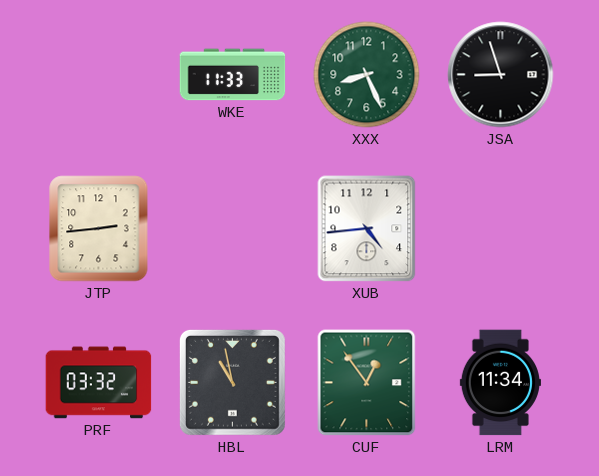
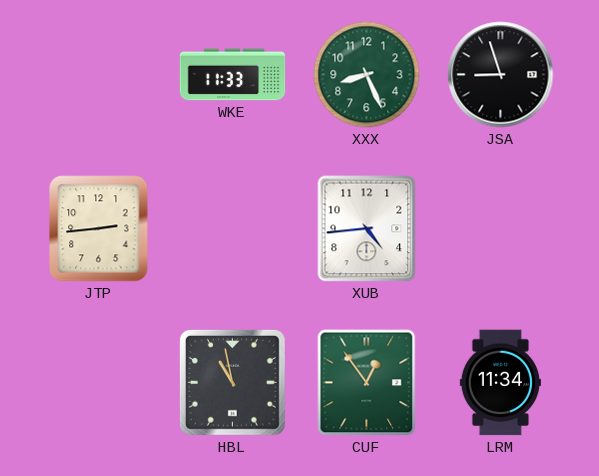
PRF: 03:32 -> none
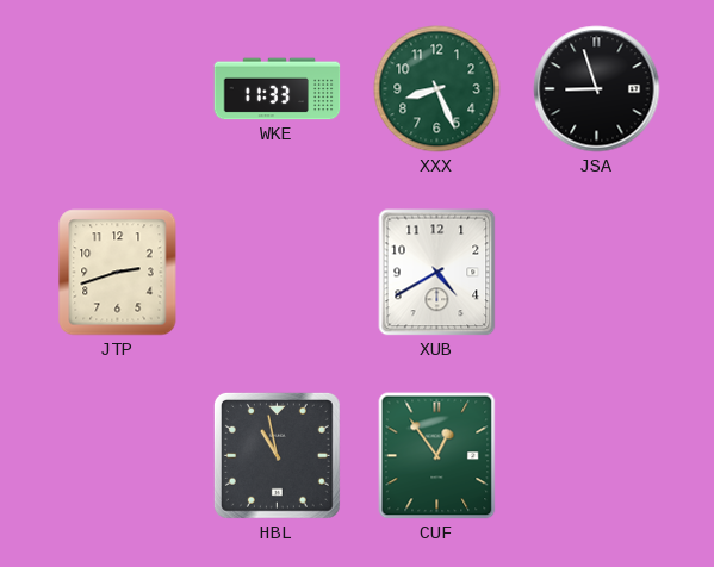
JTP: 2:44 -> 2:42
XUB: 4:44 -> 4:40
LRM: 11:34 -> none
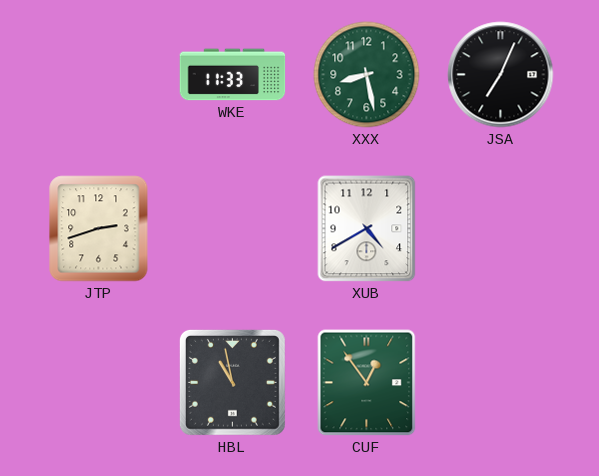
XXX: 8:26 -> 8:28
JSA: 8:57 -> 7:04
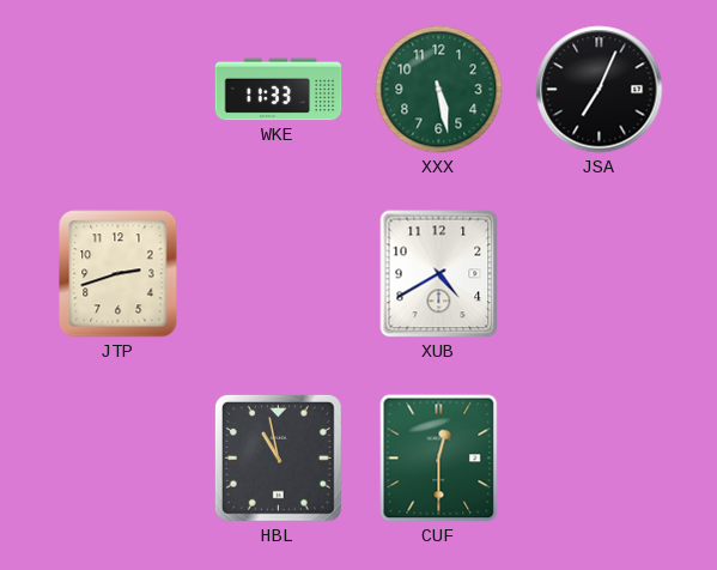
XXX: 8:28 -> 5:28
CUF: 12:54 -> 12:30
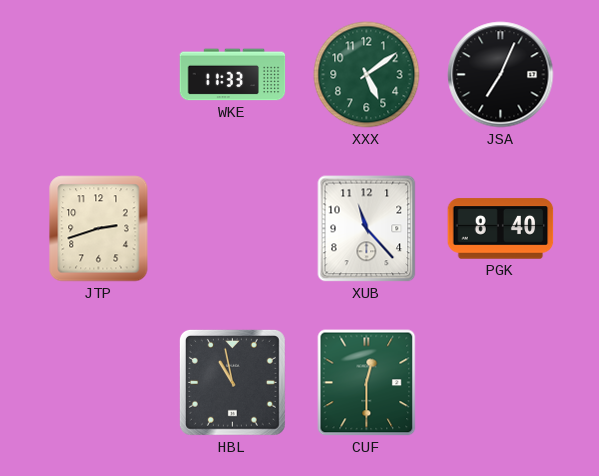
XXX: 5:28 -> 5:09
XUB: 4:40 -> 11:23
PGK: none -> 8:40
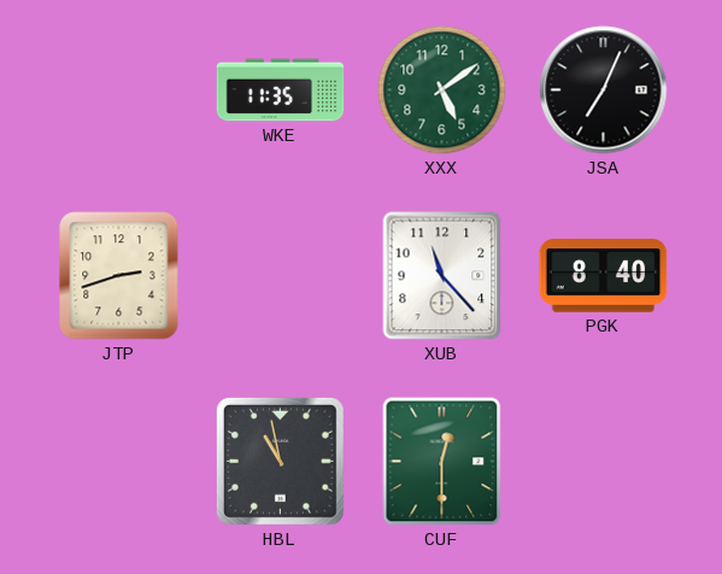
WKE: 11:33 -> 11:35
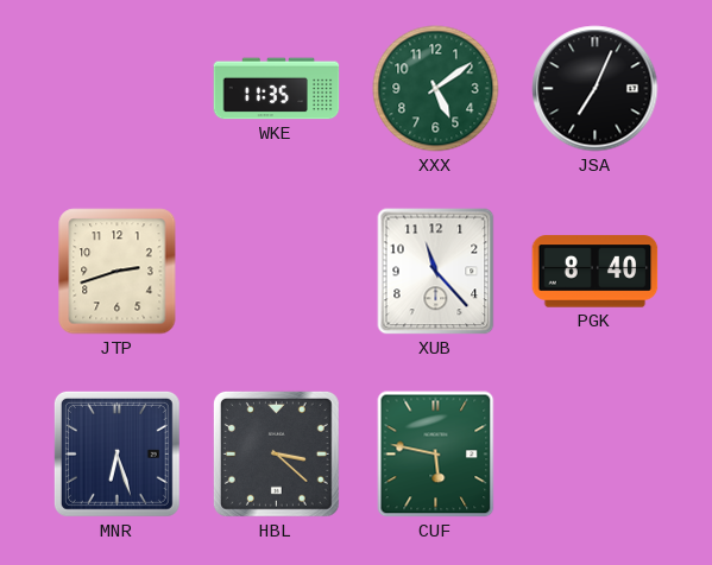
MNR: none -> 6:27
HBL: 10:58 -> 3:22
CUF: 12:30 -> 5:47
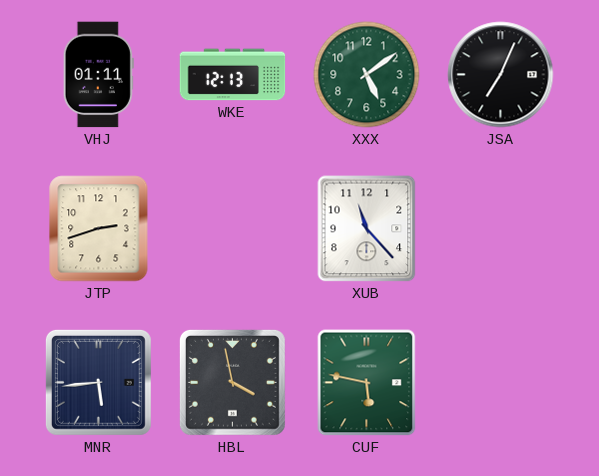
VHJ: none -> 01:11
WKE: 11:35 -> 12:13
PGK: 8:40 -> none
MNR: 6:27 -> 5:44
HBL: 3:22 -> 3:58
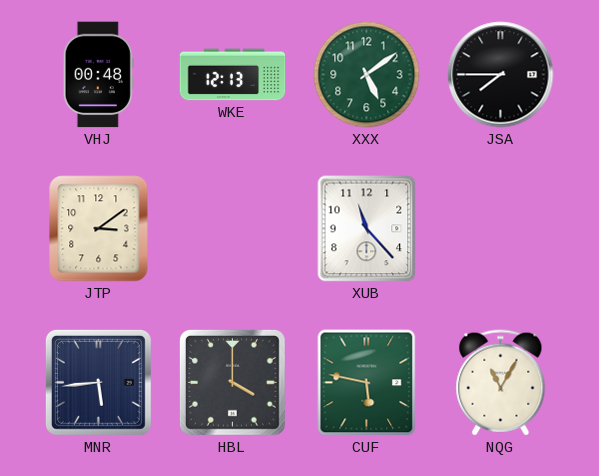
VHJ: 01:11 -> 00:48
JSA: 7:04 -> 7:45
JTP: 2:42 -> 3:09
HBL: 3:58 -> 4:00
NQG: none -> 11:05
